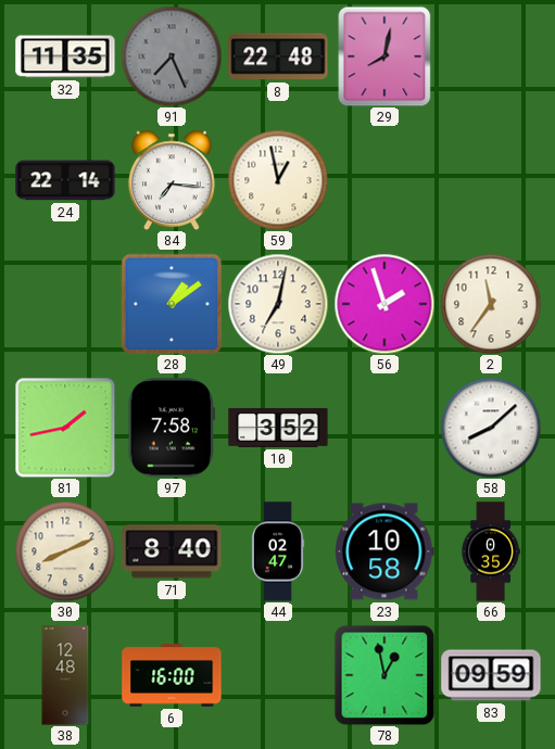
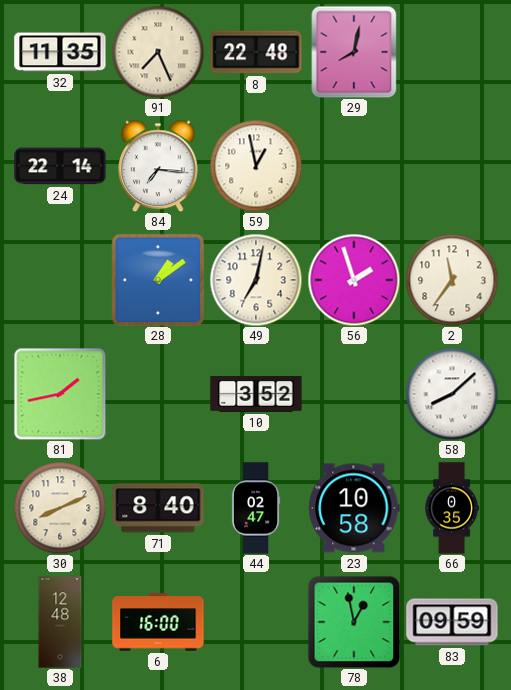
91 dial: grey -> cream
97: 7:58 -> none
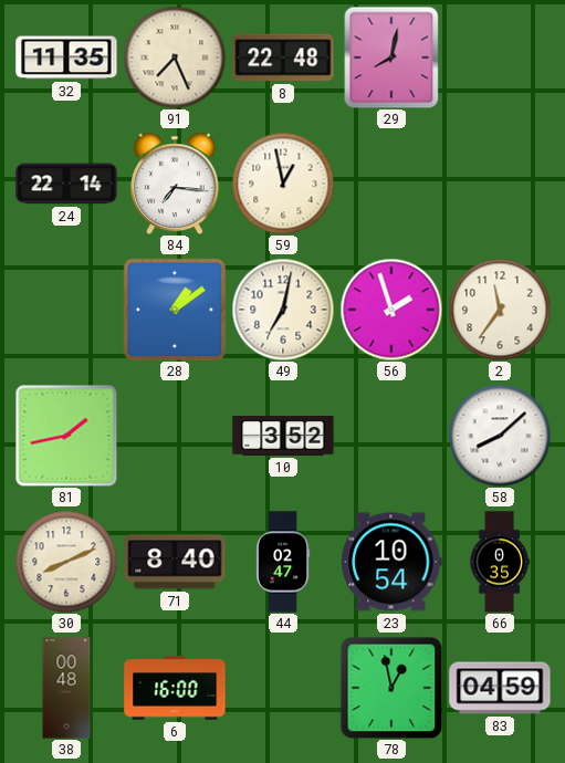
23: 10:58 -> 10:54
38: 12:48 -> 00:48
83: 09:59 -> 04:59
